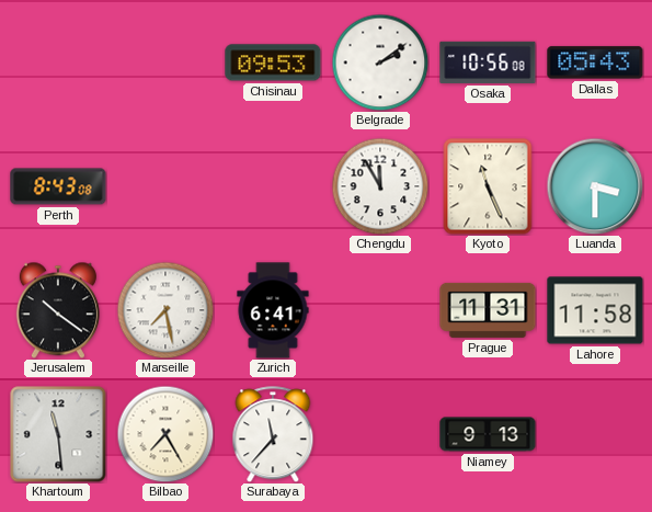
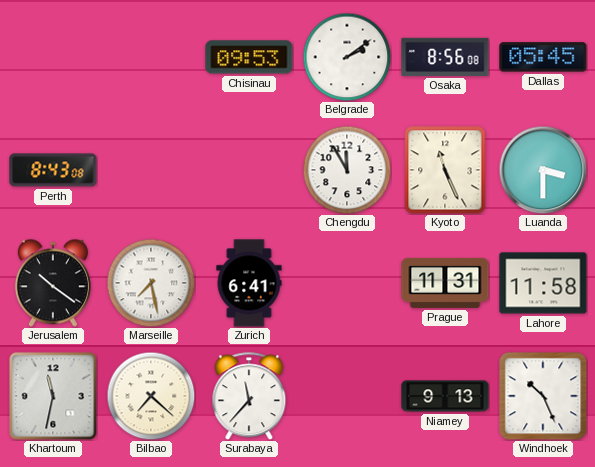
Osaka: 10:56 -> 8:56
Dallas: 05:43 -> 05:45
Khartoum: 11:29 -> 11:32
Bilbao: 7:25 -> 7:22
Windhoek: none -> 10:26
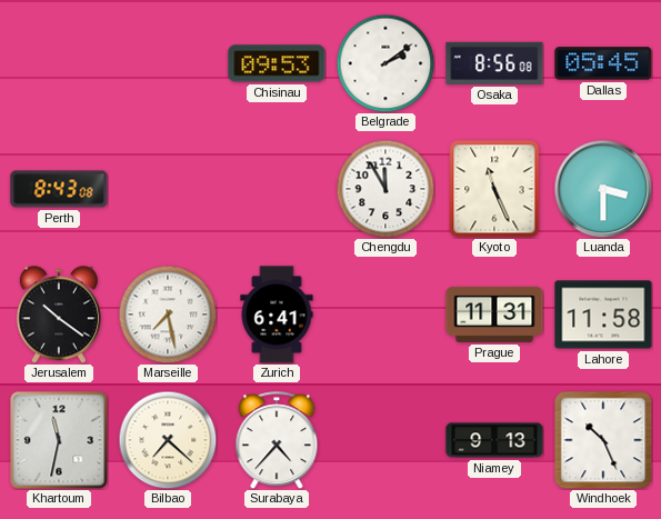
Surabaya: 11:37 -> 4:37
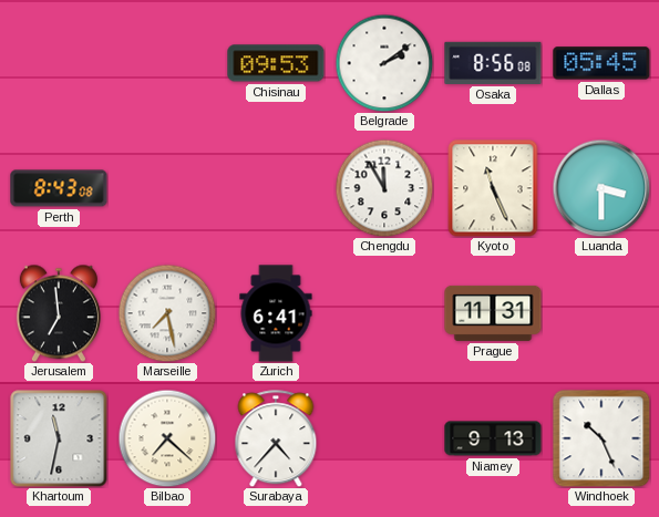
Jerusalem: 10:21 -> 6:59
Lahore: 11:58 -> none
